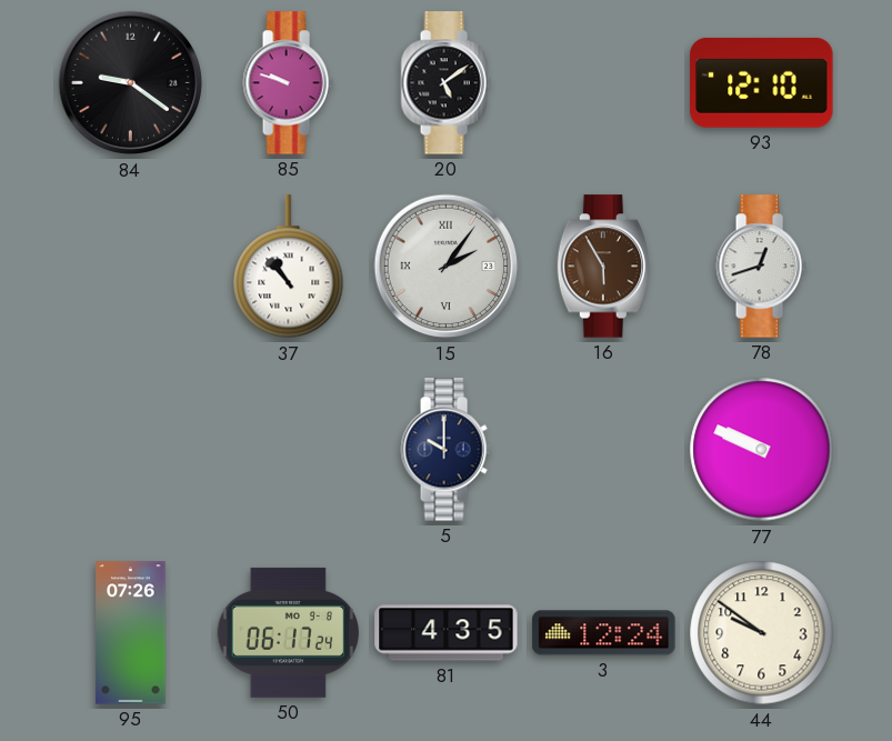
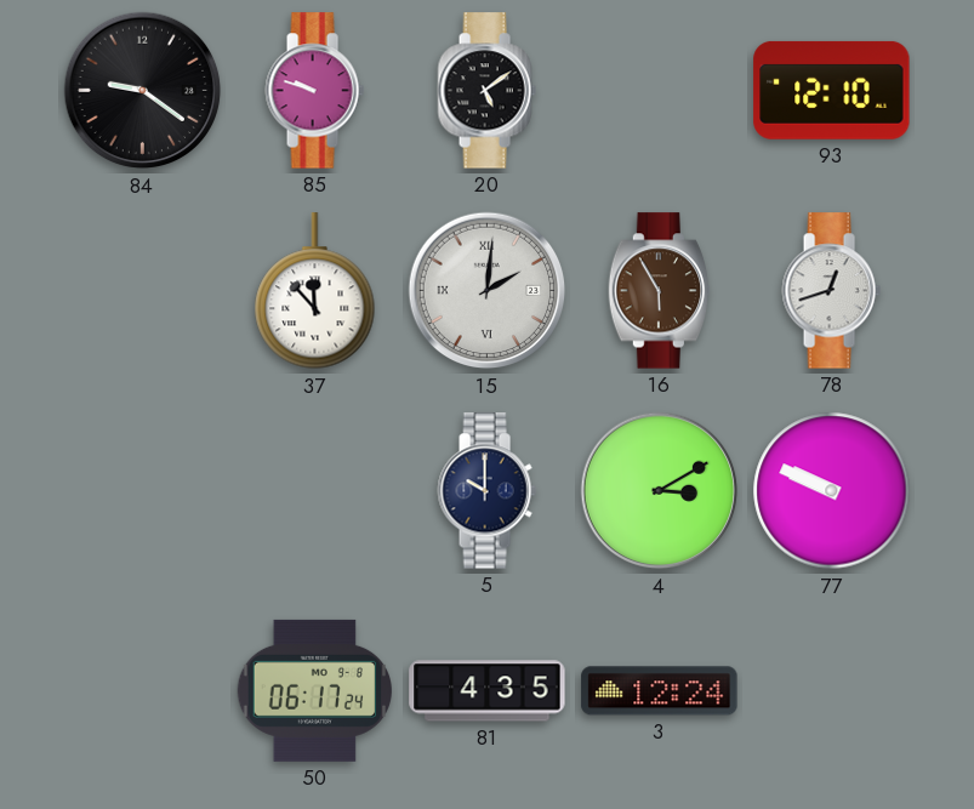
37: 10:53 -> 11:53
15: 2:06 -> 2:01
4: none -> 3:10
95: 07:26 -> none
44: 9:51 -> none
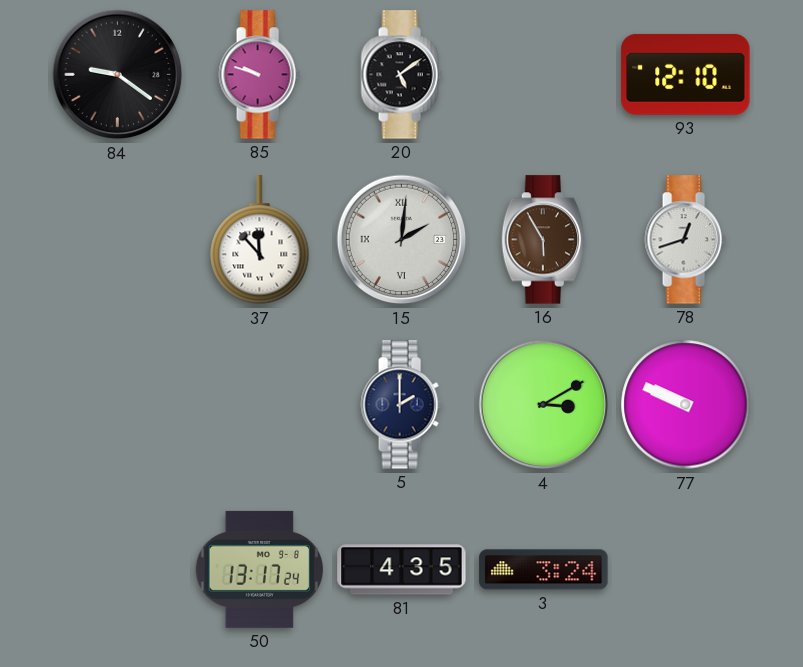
5: 10:00 -> 2:00
50: 06:17 -> 13:17
3: 12:24 -> 3:24
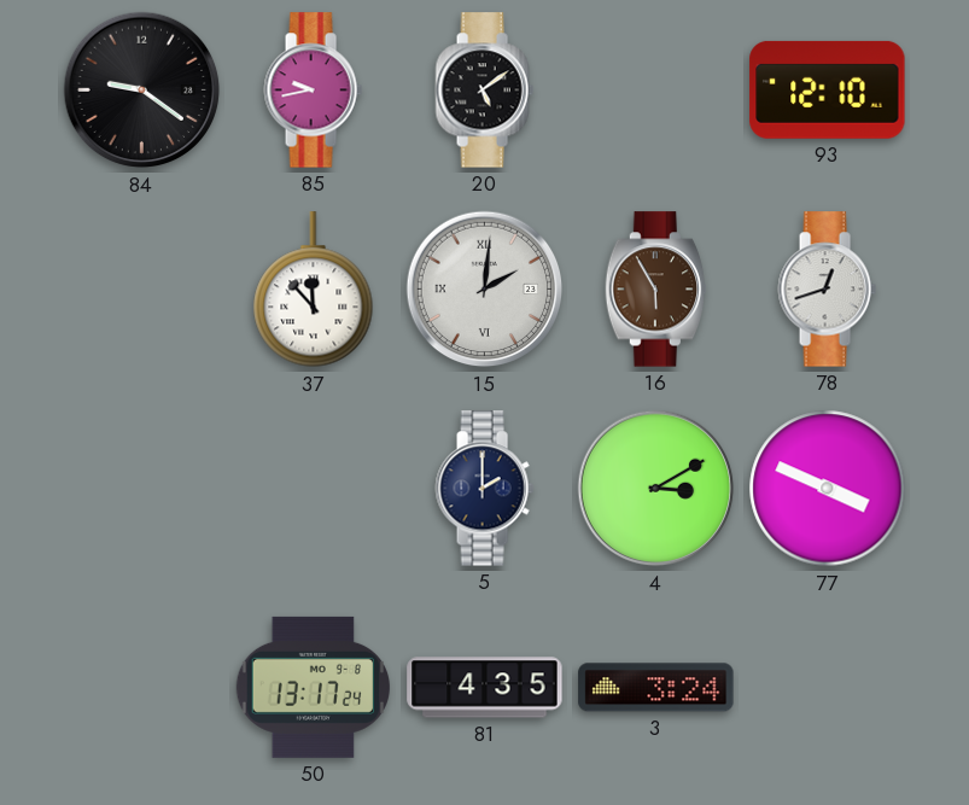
85: 9:48 -> 9:43
77: 9:49 -> 3:49
